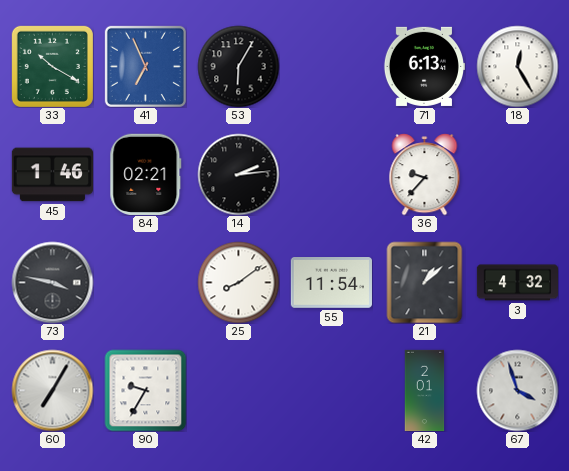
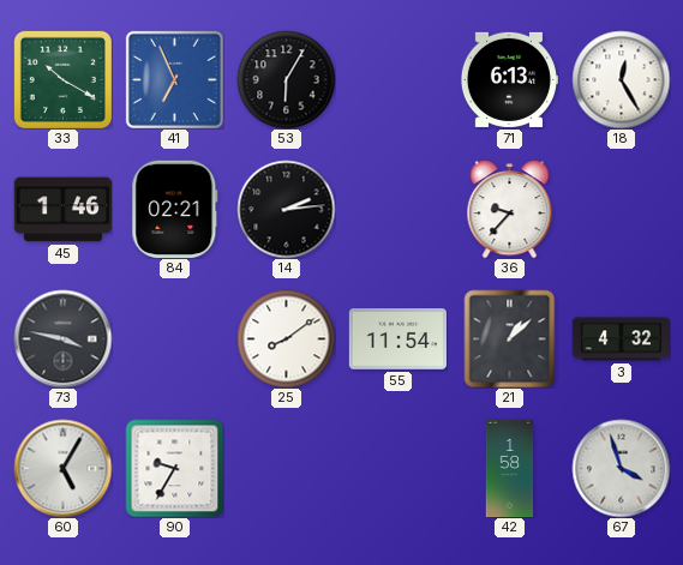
60: 7:05 -> 5:05
42: 2:01 -> 1:58
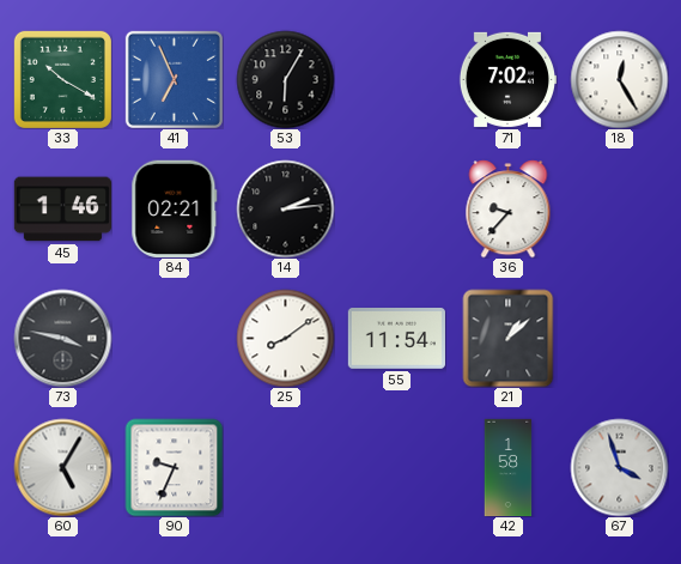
71: 6:13 -> 7:02
3: 4:32 -> none
90: 9:35 -> 9:34
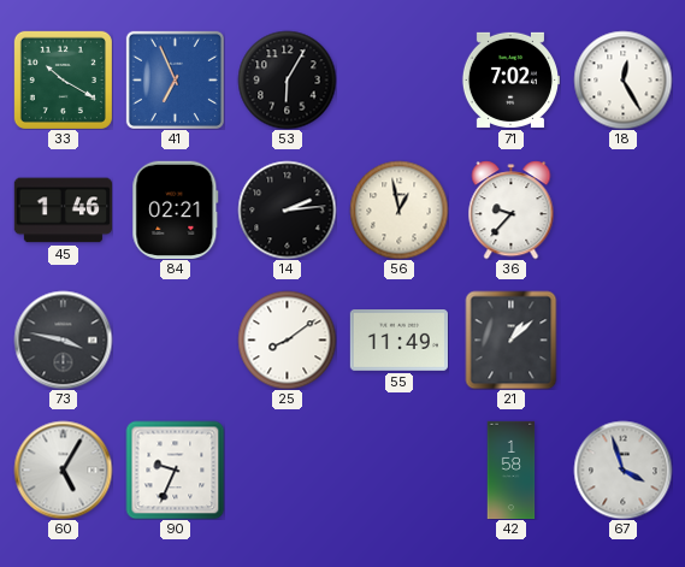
56: none -> 12:58
55: 11:54 -> 11:49
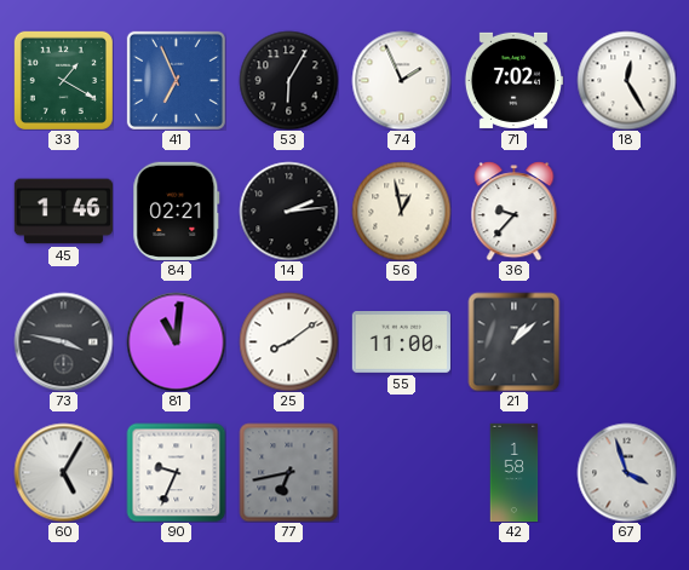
33: 10:20 -> 1:20
74: none -> 1:56
81: none -> 11:01
55: 11:49 -> 11:00
77: none -> 6:43
